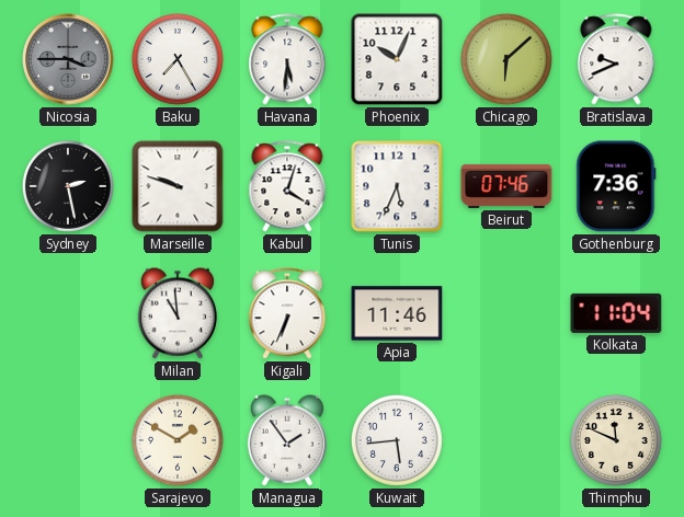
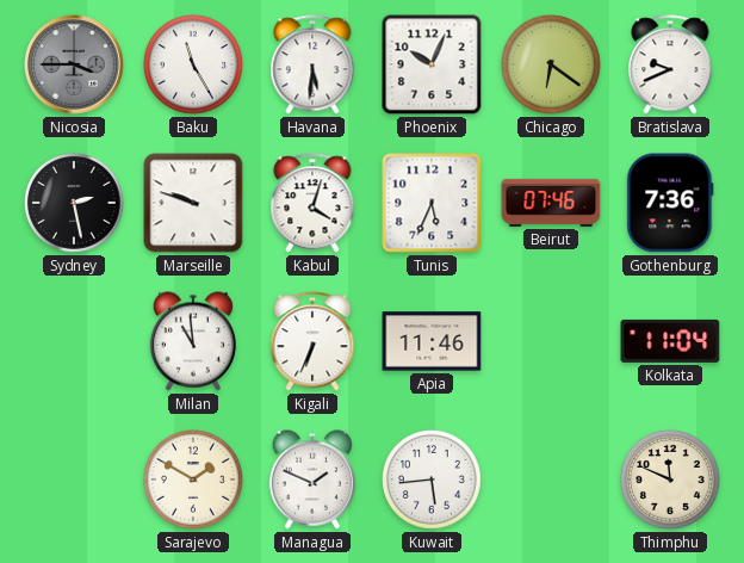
Baku: 7:25 -> 11:25
Chicago: 6:08 -> 6:21
Managua: 1:54 -> 1:49
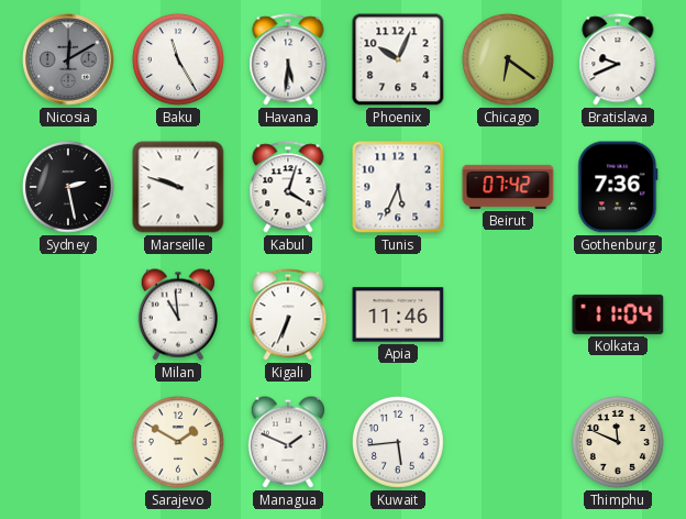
Nicosia: 3:45 -> 12:10
Beirut: 07:46 -> 07:42
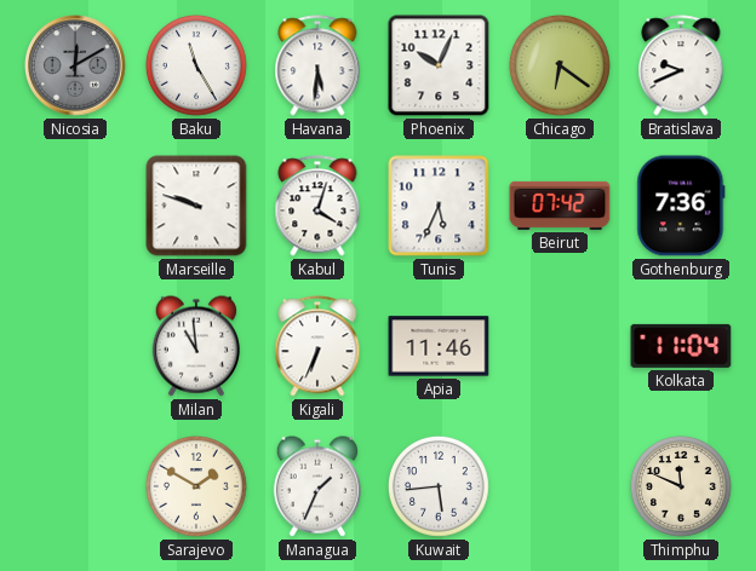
Sydney: 2:28 -> none
Managua: 1:49 -> 1:34
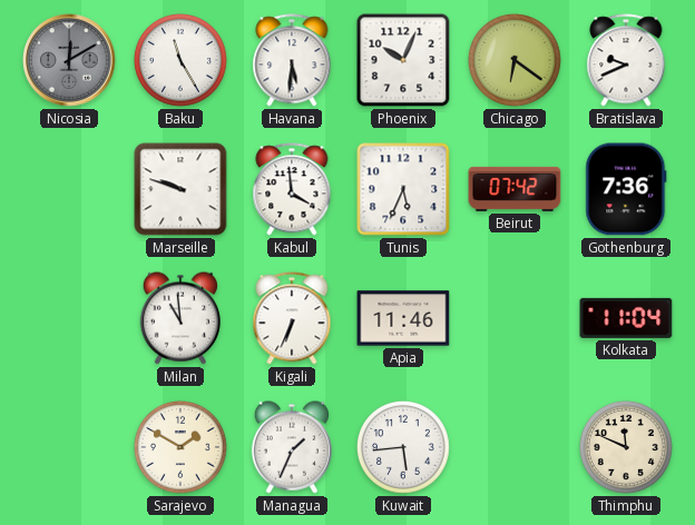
Kabul: 4:03 -> 3:59
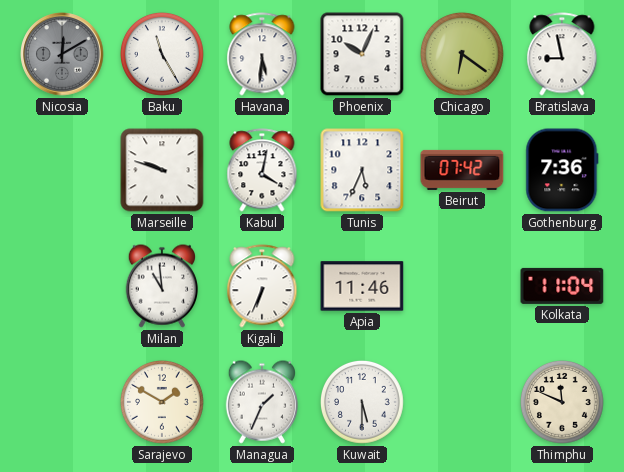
Bratislava: 9:41 -> 8:58
Kabul: 3:59 -> 4:02
Kuwait: 5:44 -> 5:30
